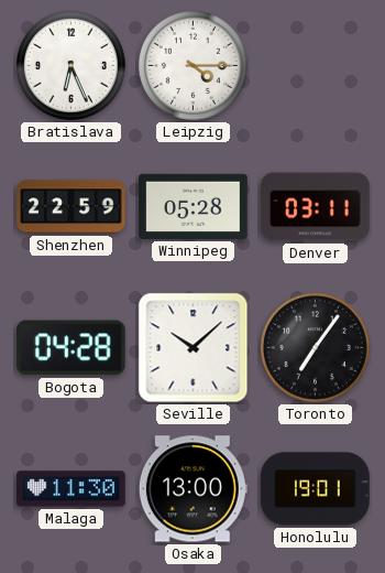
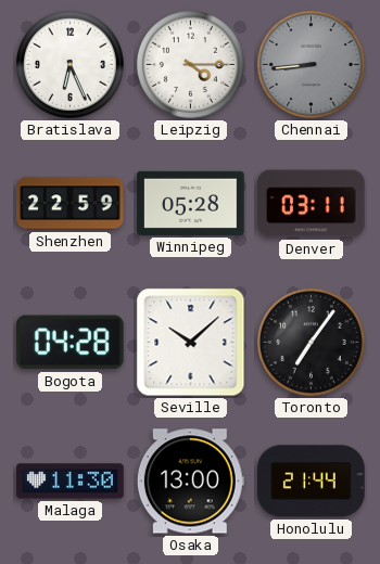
Chennai: none -> 8:44
Honolulu: 19:01 -> 21:44
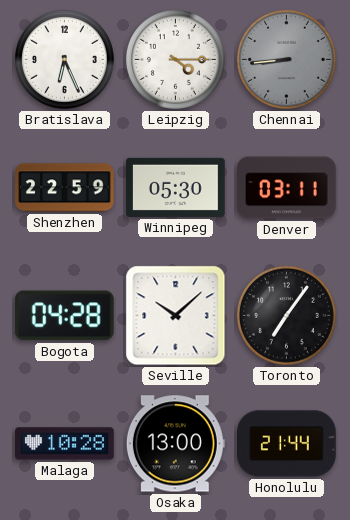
Winnipeg: 05:28 -> 05:30
Malaga: 11:30 -> 10:28
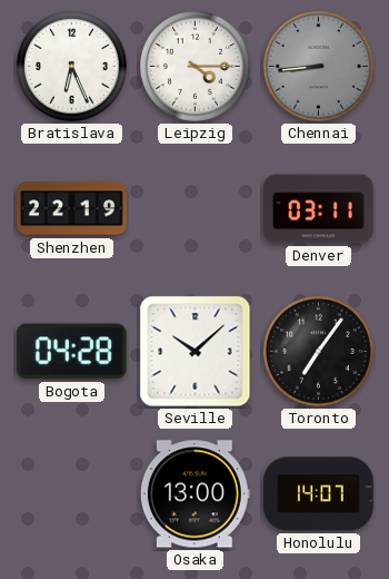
Shenzhen: 22:59 -> 22:19
Winnipeg: 05:30 -> none
Malaga: 10:28 -> none
Honolulu: 21:44 -> 14:07
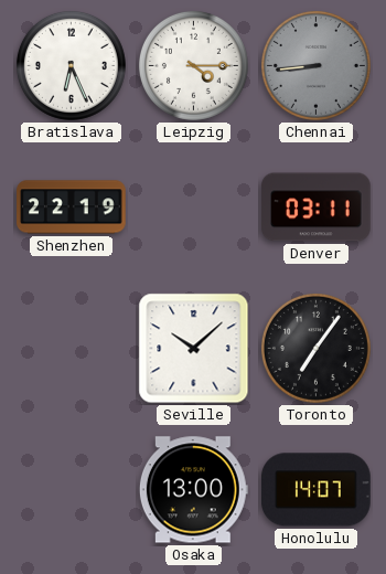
Bogota: 04:28 -> none
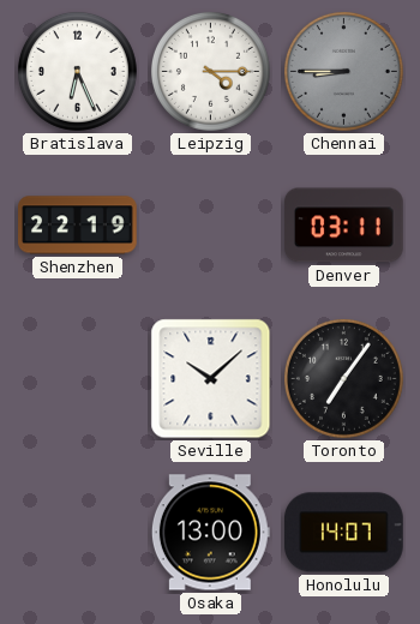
Chennai: 8:44 -> 8:45
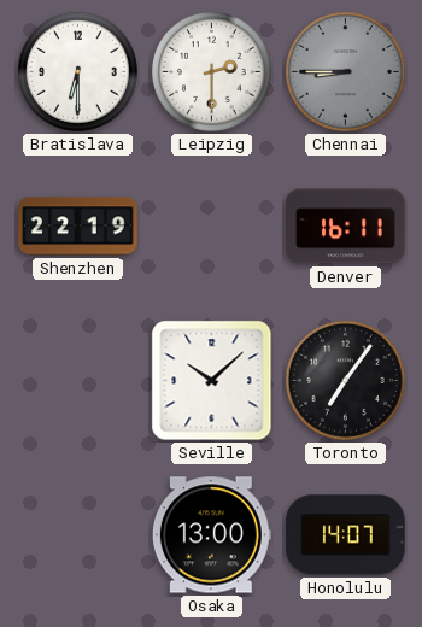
Bratislava: 6:26 -> 6:30
Leipzig: 4:15 -> 2:30
Denver: 03:11 -> 16:11
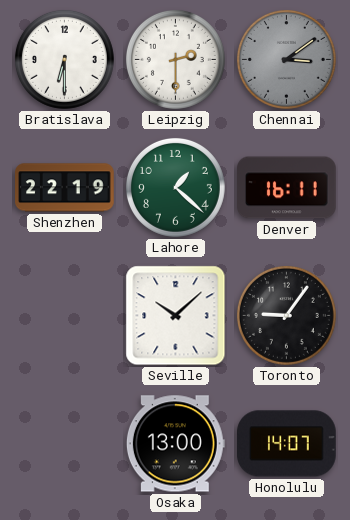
Chennai: 8:45 -> 3:09
Lahore: none -> 1:22
Toronto: 7:06 -> 9:06
